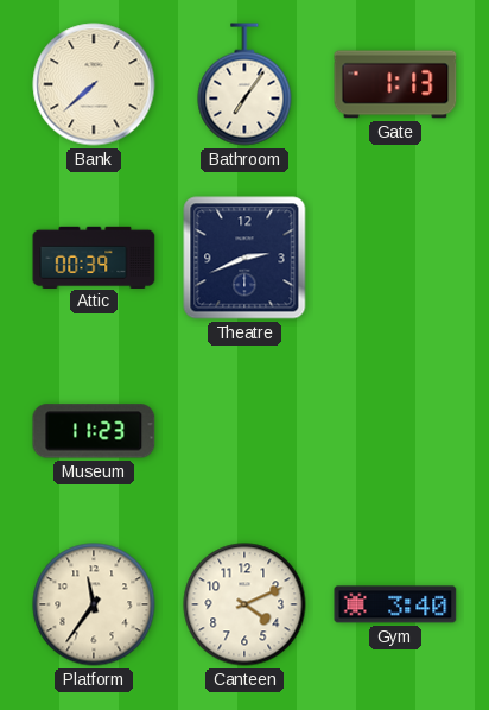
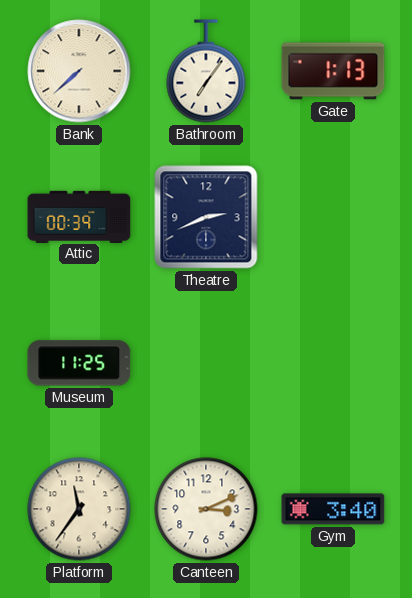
Museum: 11:23 -> 11:25
Canteen: 4:11 -> 3:11
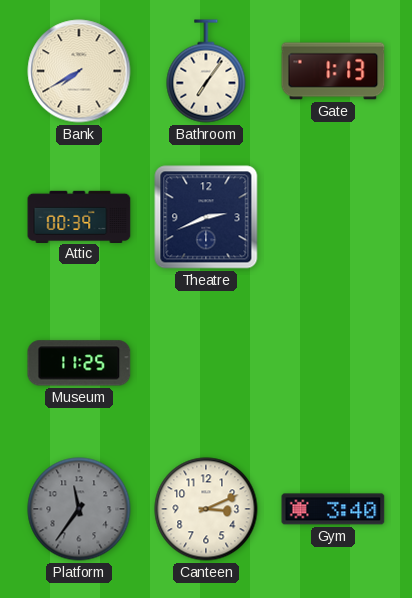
Bank: 7:38 -> 7:40
Platform dial: cream -> grey
